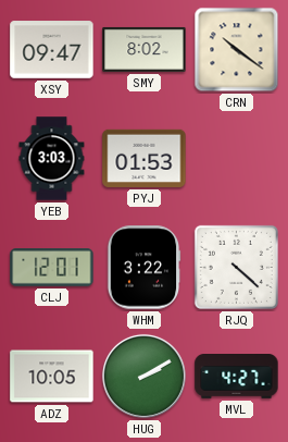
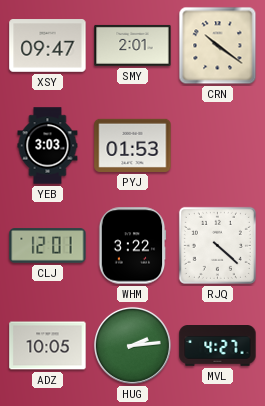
SMY: 8:02 -> 2:01
HUG: 2:10 -> 2:14
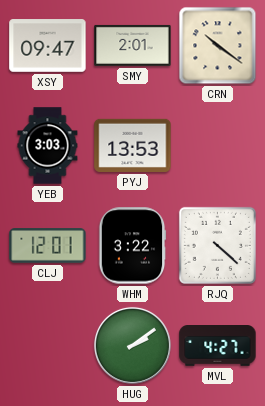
PYJ: 01:53 -> 13:53
ADZ: 10:05 -> none
HUG: 2:14 -> 2:09
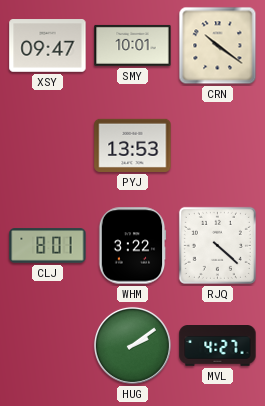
SMY: 2:01 -> 10:01
YEB: 3:03 -> none
CLJ: 12:01 -> 8:01
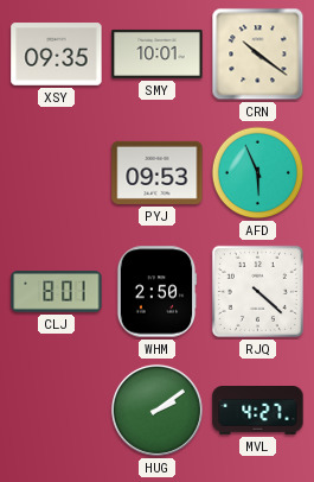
XSY: 09:47 -> 09:35
PYJ: 13:53 -> 09:53
AFD: none -> 5:56
WHM: 3:22 -> 2:50
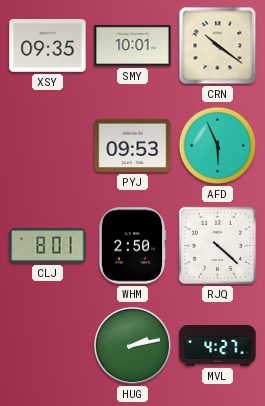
HUG: 2:09 -> 2:13
